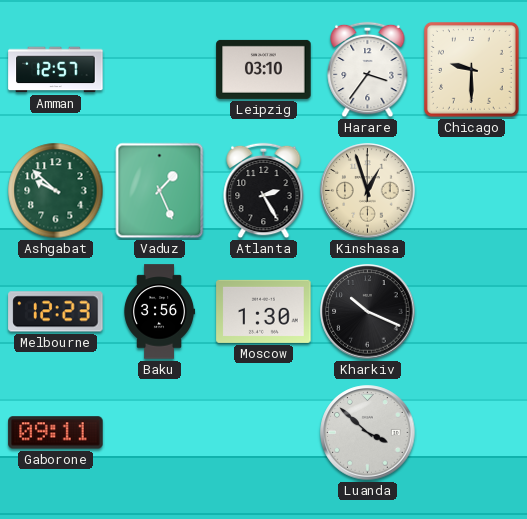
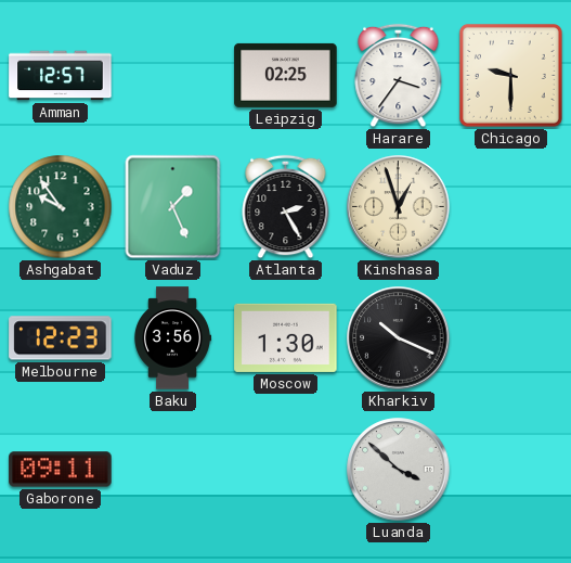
Leipzig: 03:10 -> 02:25
Ashgabat: 9:52 -> 9:54
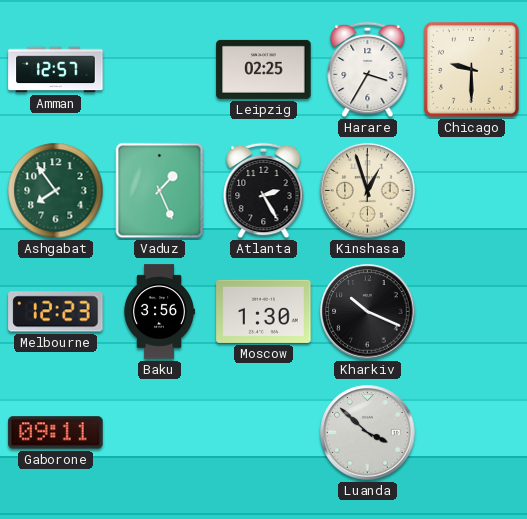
Harare: 3:36 -> 3:35
Ashgabat: 9:54 -> 7:54
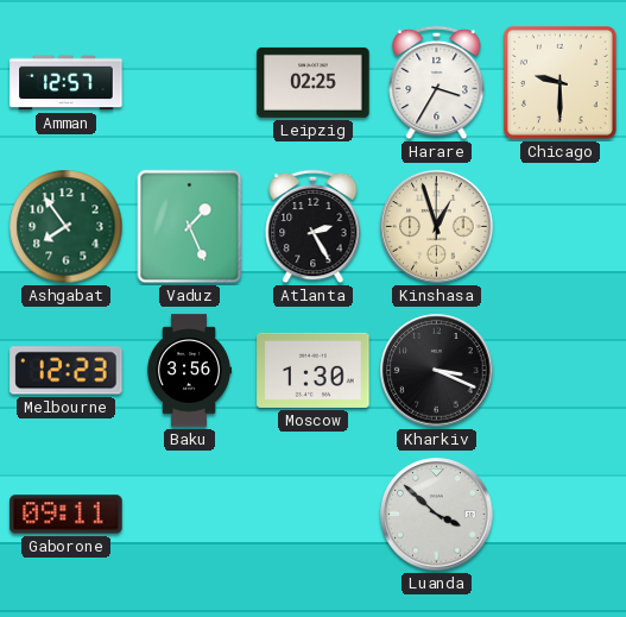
Kharkiv: 10:19 -> 3:19
